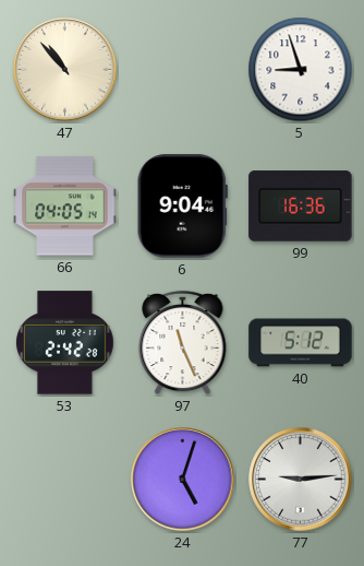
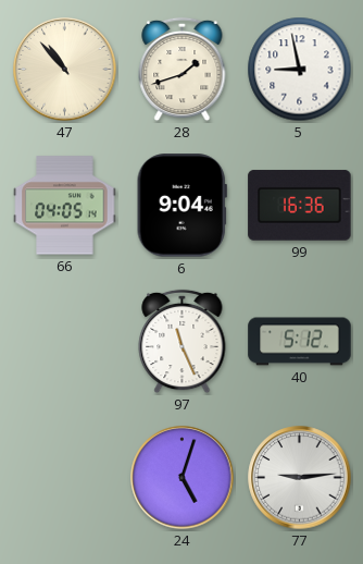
28: none -> 1:42
5: 8:57 -> 8:58
53: 2:42 -> none
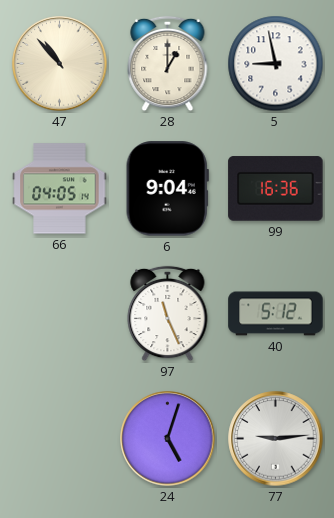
28: 1:42 -> 1:00
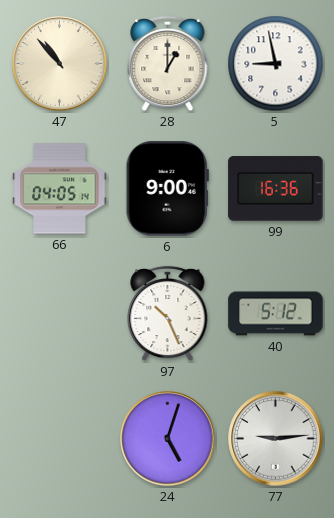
6: 9:04 -> 9:00
97: 11:26 -> 10:26
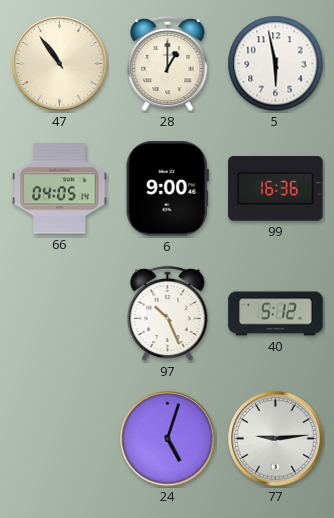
47: 10:53 -> 10:54
5: 8:58 -> 5:58
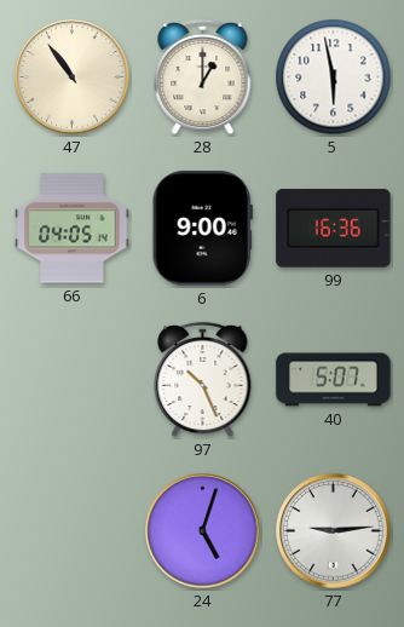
40: 5:12 -> 5:07
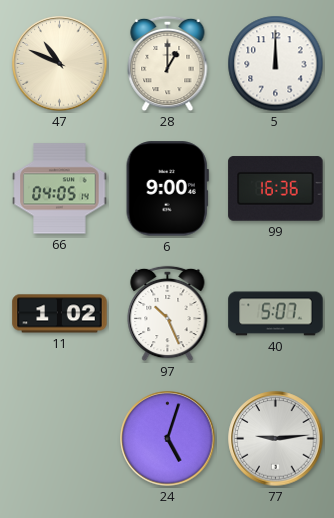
47: 10:54 -> 10:49
5: 5:58 -> 12:00
11: none -> 1:02
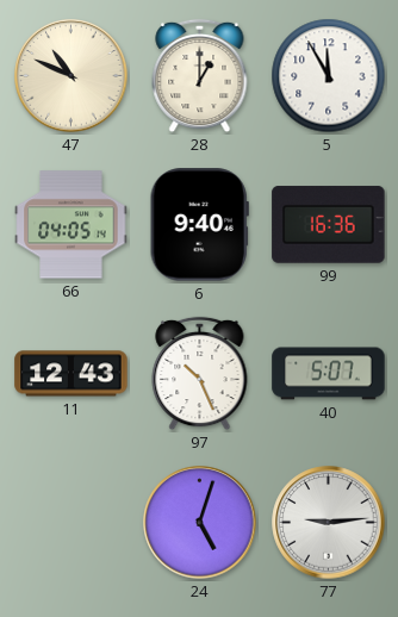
5: 12:00 -> 11:55
6: 9:00 -> 9:40
11: 1:02 -> 12:43
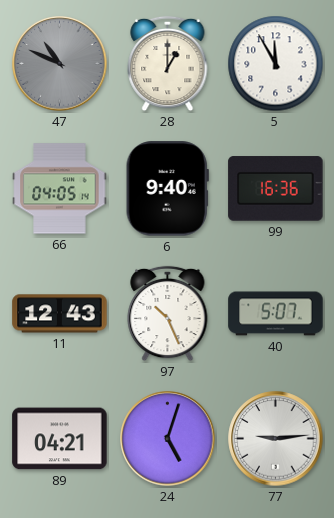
47 dial: cream -> grey
89: none -> 04:21
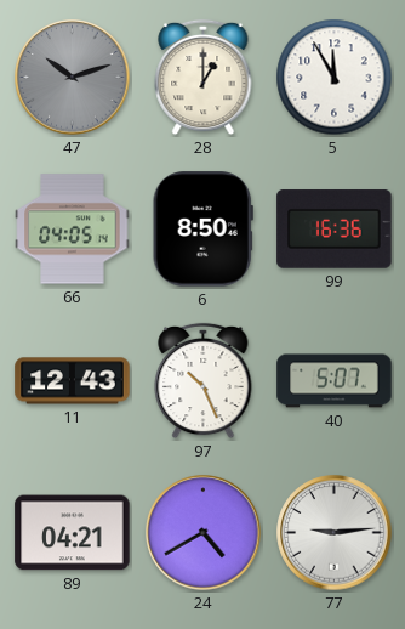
47: 10:49 -> 10:12
6: 9:40 -> 8:50
24: 5:03 -> 4:40
